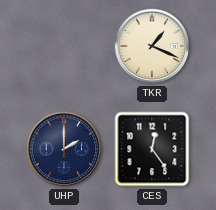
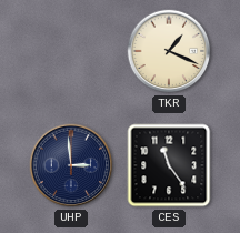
UHP: 2:00 -> 2:59
CES: 12:24 -> 11:24
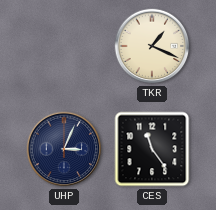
UHP: 2:59 -> 3:04
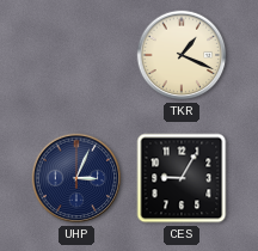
CES: 11:24 -> 9:05
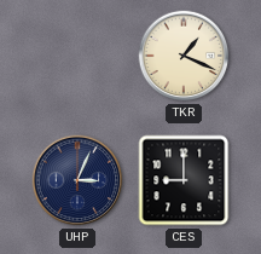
CES: 9:05 -> 9:00
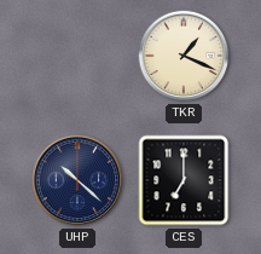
UHP: 3:04 -> 10:22
CES: 9:00 -> 7:00
